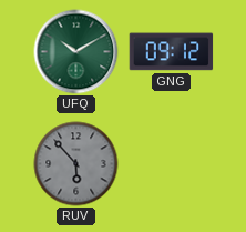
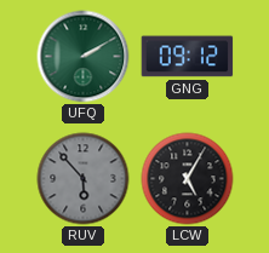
UFQ: 10:10 -> 2:10
LCW: none -> 5:05
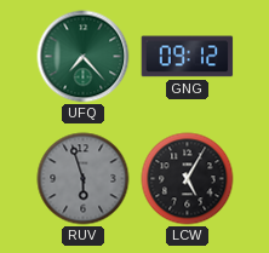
UFQ: 2:10 -> 7:23
RUV: 5:53 -> 5:57
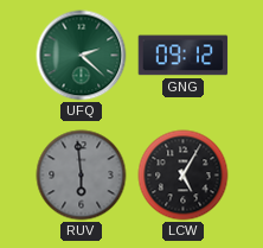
UFQ: 7:23 -> 2:22
RUV: 5:57 -> 5:59
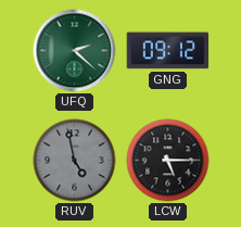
RUV: 5:59 -> 4:58
LCW: 5:05 -> 5:15
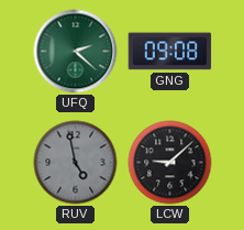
GNG: 09:12 -> 09:08
LCW: 5:15 -> 9:08
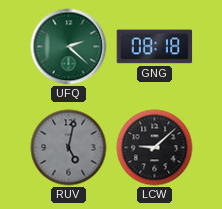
GNG: 09:08 -> 08:18
RUV: 4:58 -> 5:02
